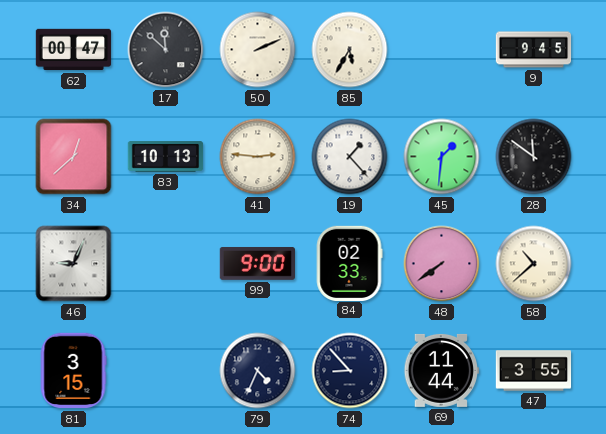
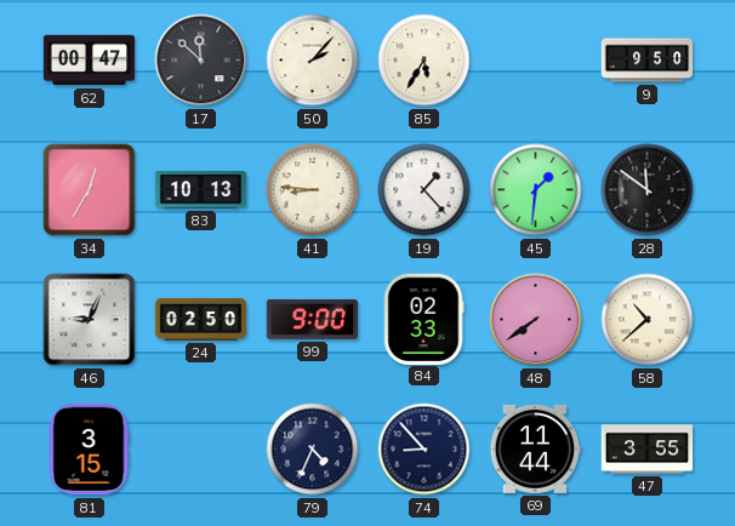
50: 2:11 -> 2:07
9: 9:45 -> 9:50
34: 12:38 -> 12:35
41: 2:46 -> 8:46
24: none -> 02:50
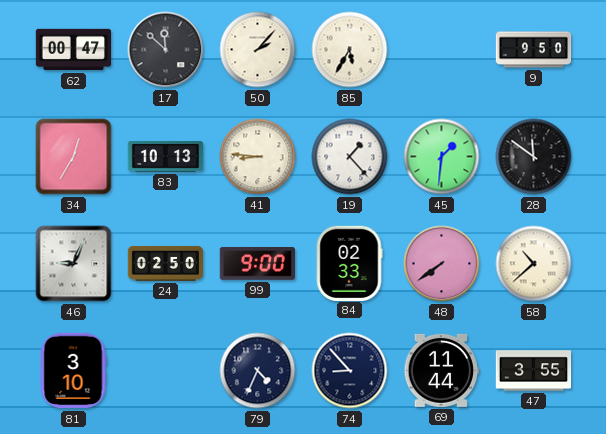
81: 3:15 -> 3:10
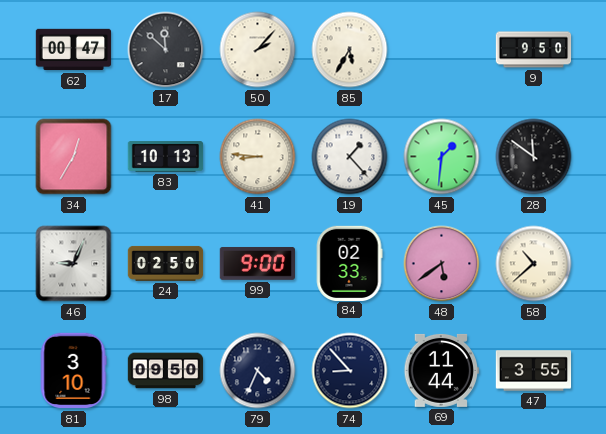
48: 7:39 -> 5:39
98: none -> 09:50
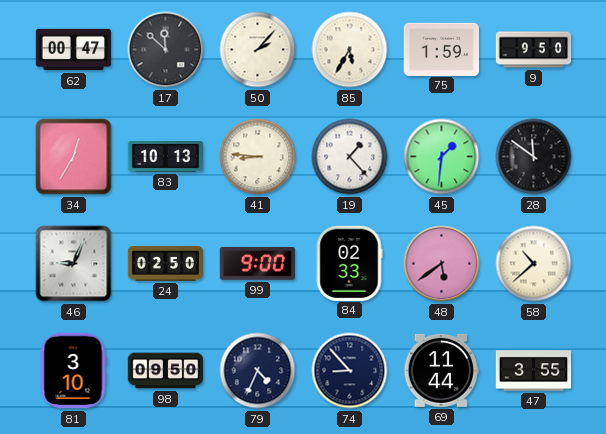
75: none -> 1:59
